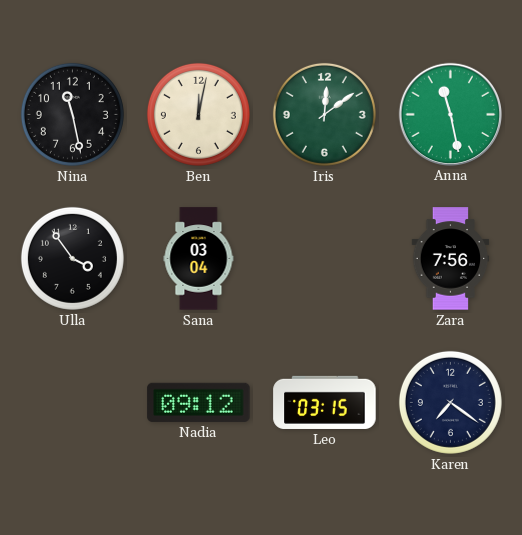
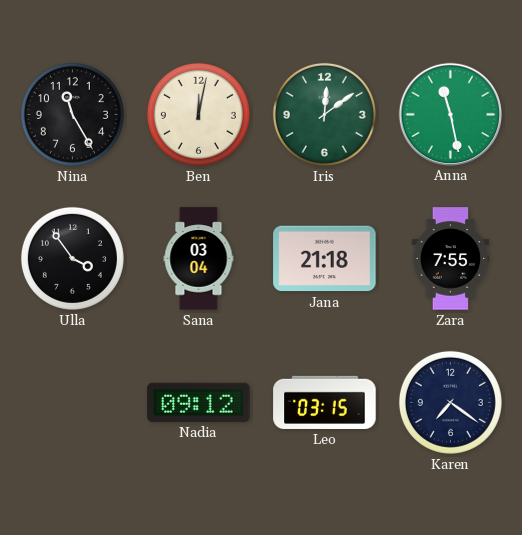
Nina: 11:28 -> 11:25
Jana: none -> 21:18
Zara: 7:56 -> 7:55
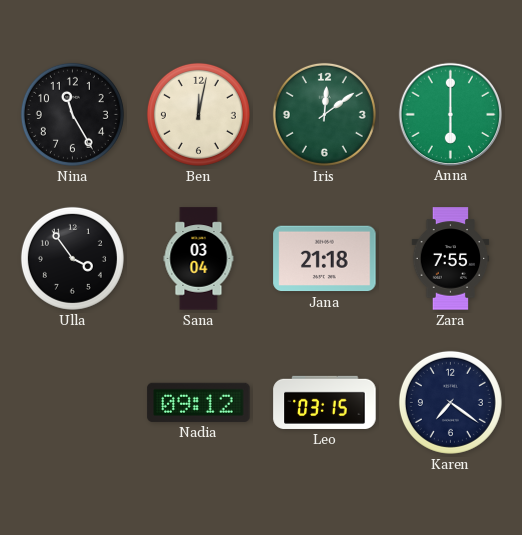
Anna: 11:28 -> 6:00
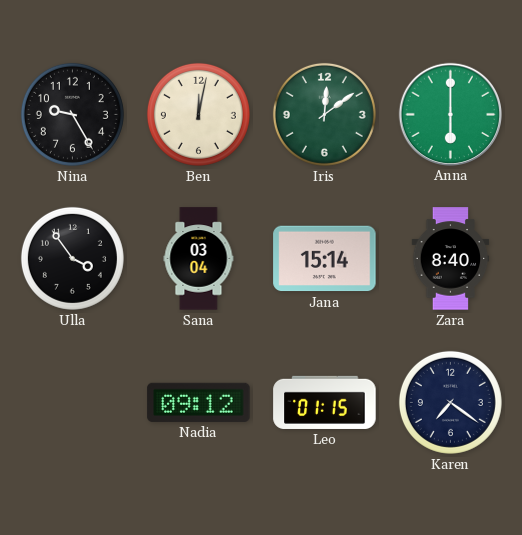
Nina: 11:25 -> 9:25
Jana: 21:18 -> 15:14
Zara: 7:55 -> 8:40
Leo: 03:15 -> 01:15
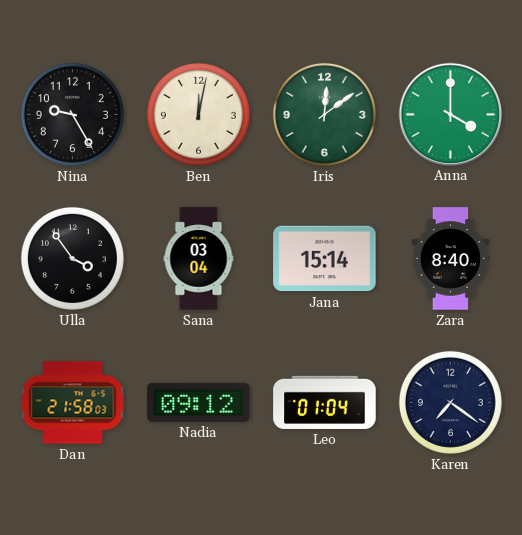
Anna: 6:00 -> 4:00
Dan: none -> 21:58
Leo: 01:15 -> 01:04
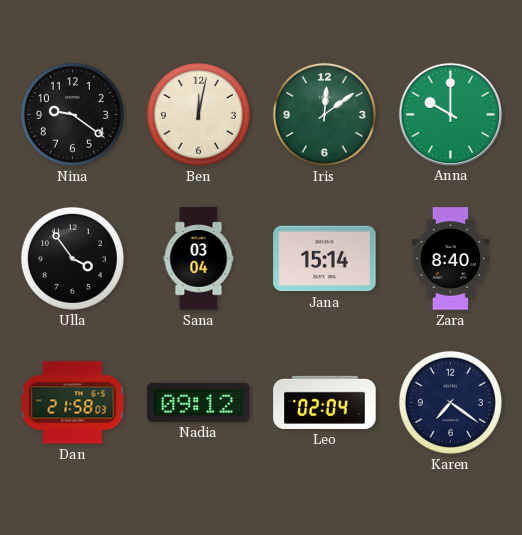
Nina: 9:25 -> 9:21
Anna: 4:00 -> 10:00
Leo: 01:04 -> 02:04
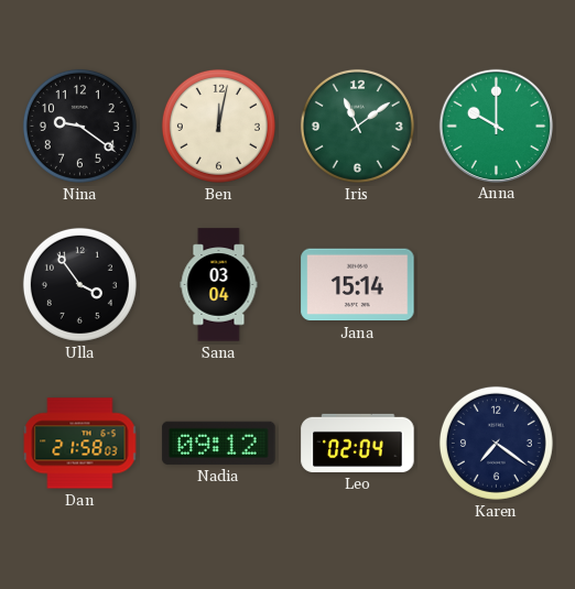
Iris: 12:09 -> 11:09
Zara: 8:40 -> none
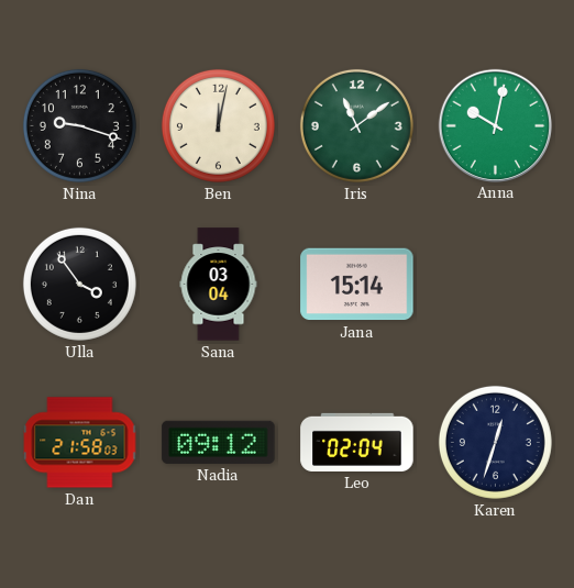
Nina: 9:21 -> 9:18
Anna: 10:00 -> 10:02
Karen: 7:21 -> 12:33
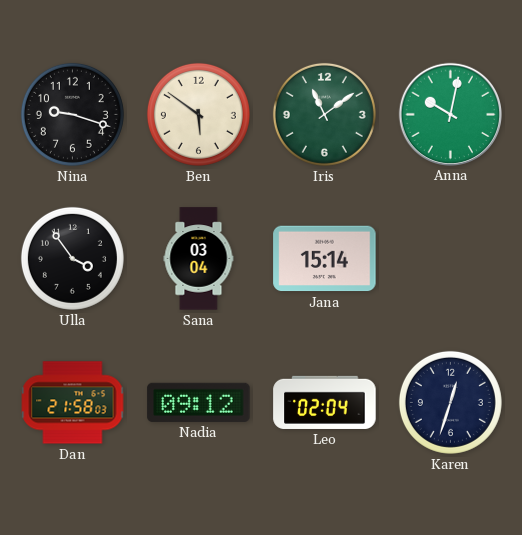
Ben: 12:02 -> 5:51
